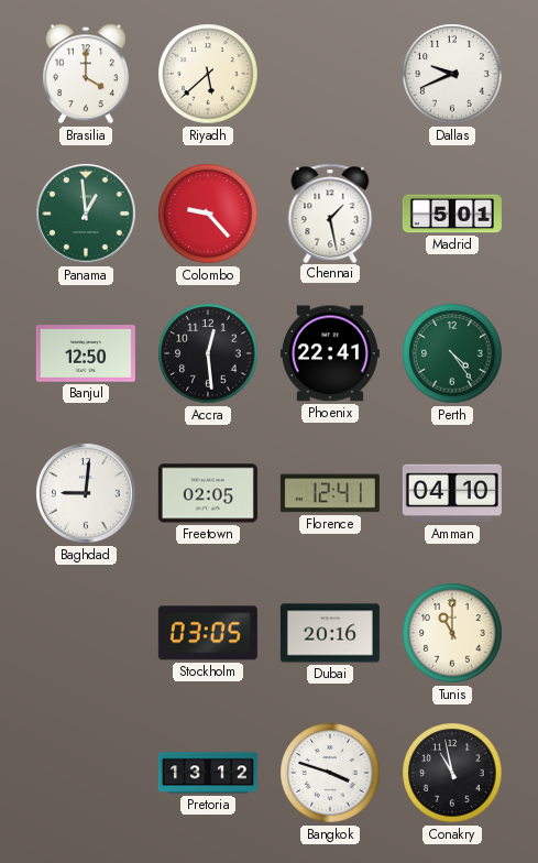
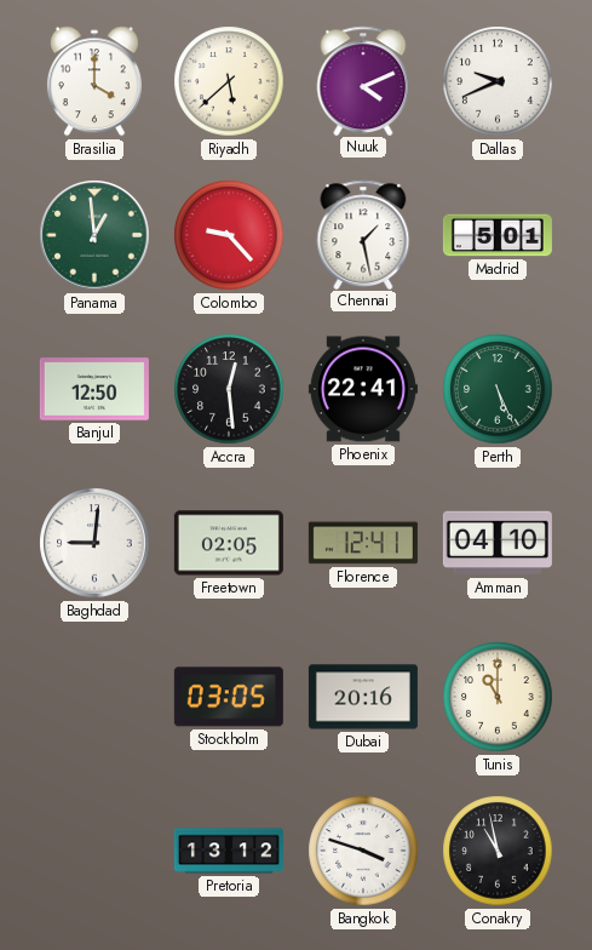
Nuuk: none -> 4:11
Perth: 4:24 -> 5:26
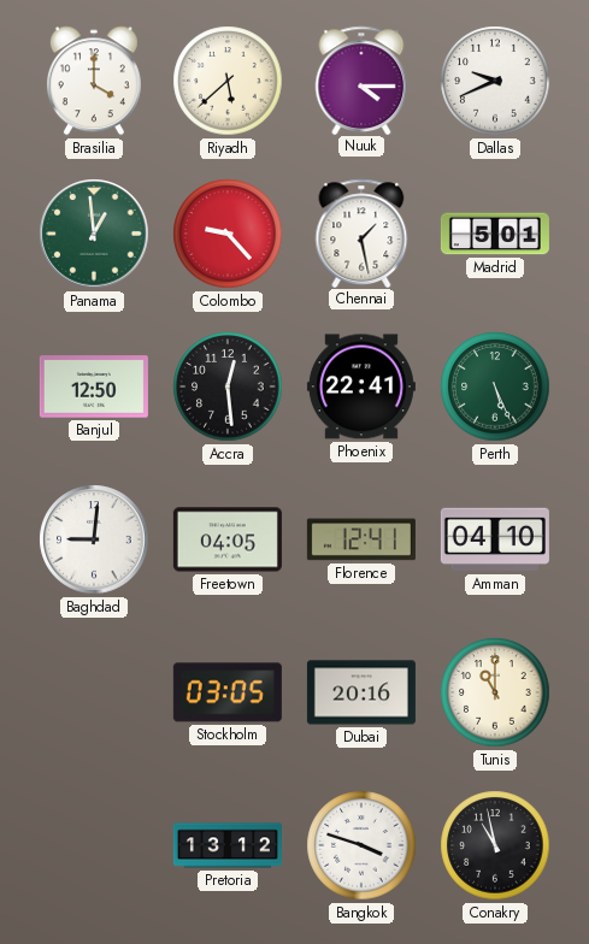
Nuuk: 4:11 -> 4:15
Freetown: 02:05 -> 04:05
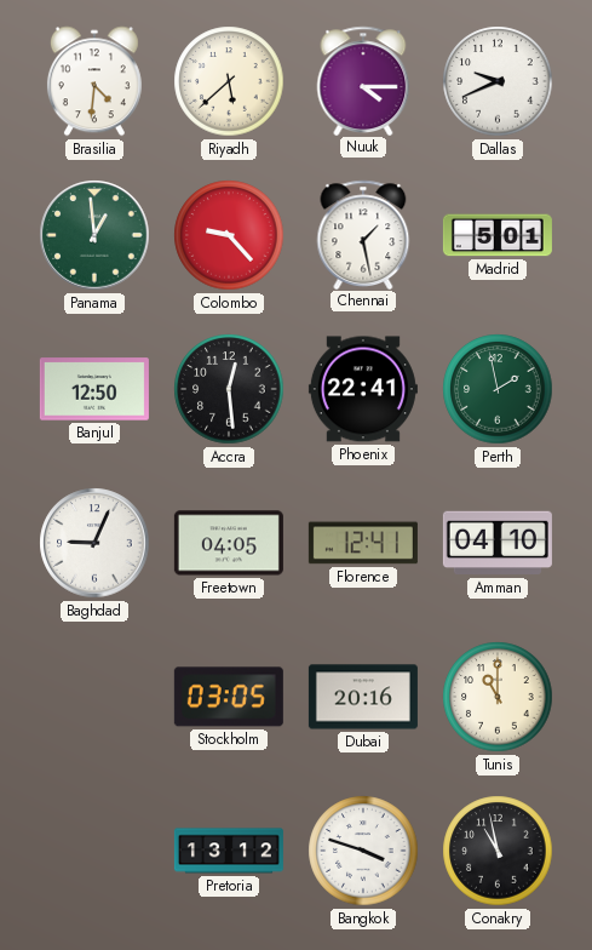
Brasilia: 4:00 -> 4:31
Perth: 5:26 -> 1:58
Baghdad: 9:01 -> 9:04
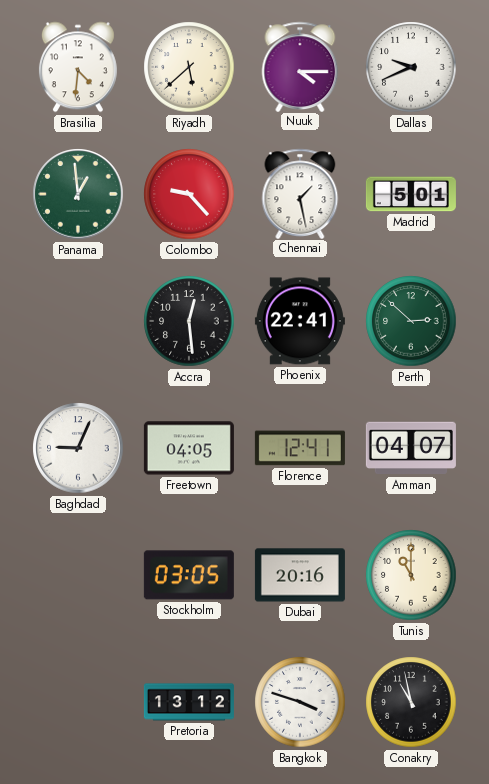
Banjul: 12:50 -> none
Perth: 1:58 -> 2:52
Amman: 04:10 -> 04:07
